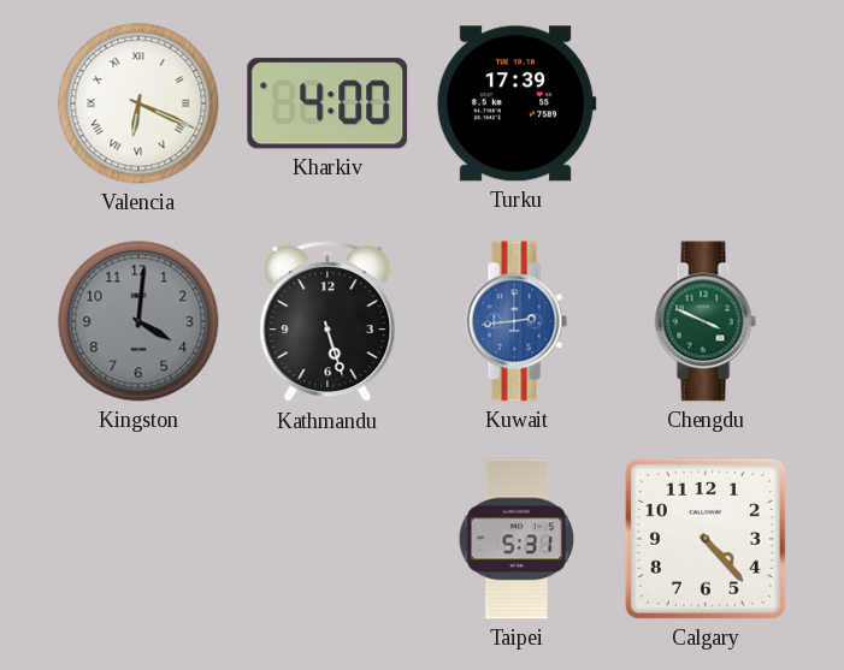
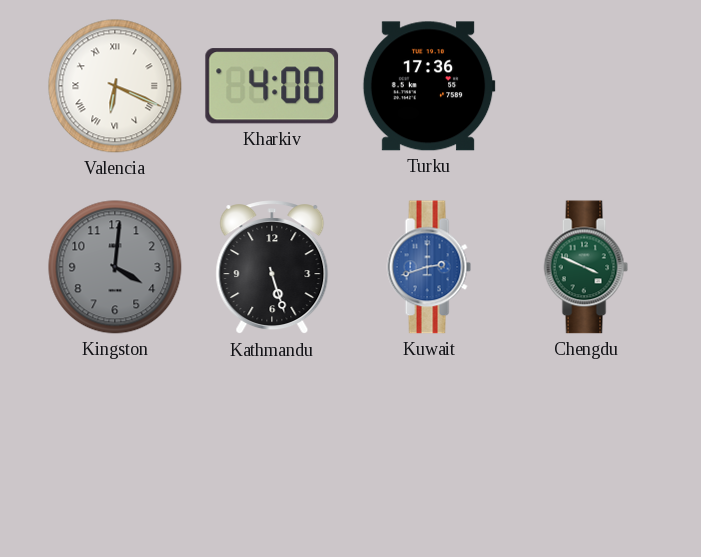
Turku: 17:39 -> 17:36
Kuwait: 2:44 -> 2:42
Taipei: 5:31 -> none
Calgary: 4:23 -> none
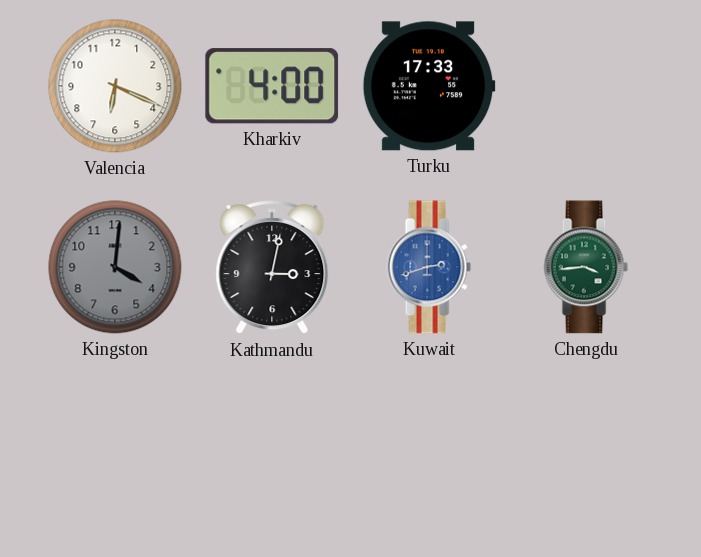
Valencia numerals: Roman -> Arabic
Turku: 17:36 -> 17:33
Kathmandu: 5:27 -> 3:02
Chengdu: 3:49 -> 3:44
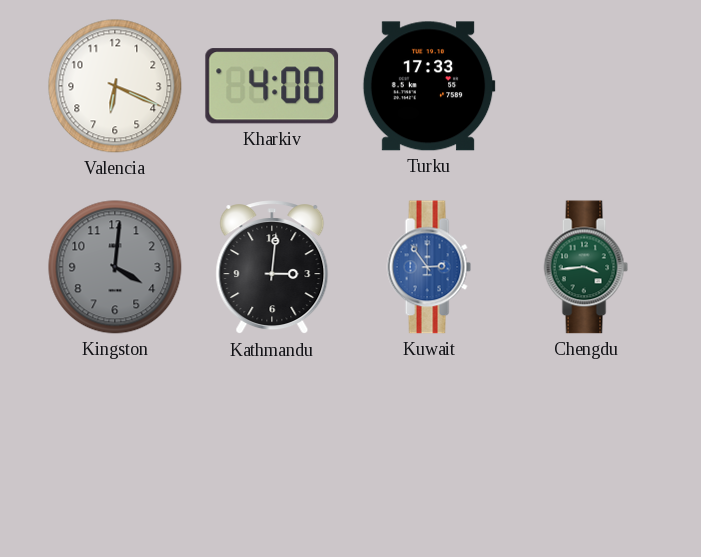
Kathmandu: 3:02 -> 3:01
Kuwait: 2:42 -> 2:54
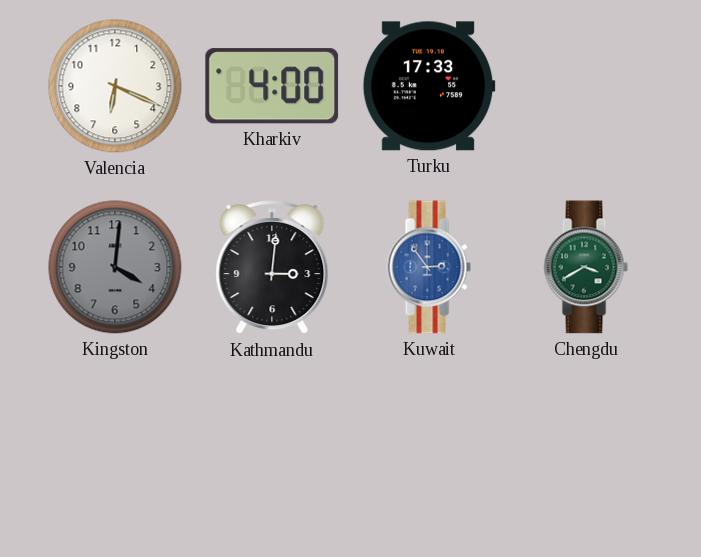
Chengdu: 3:44 -> 3:40
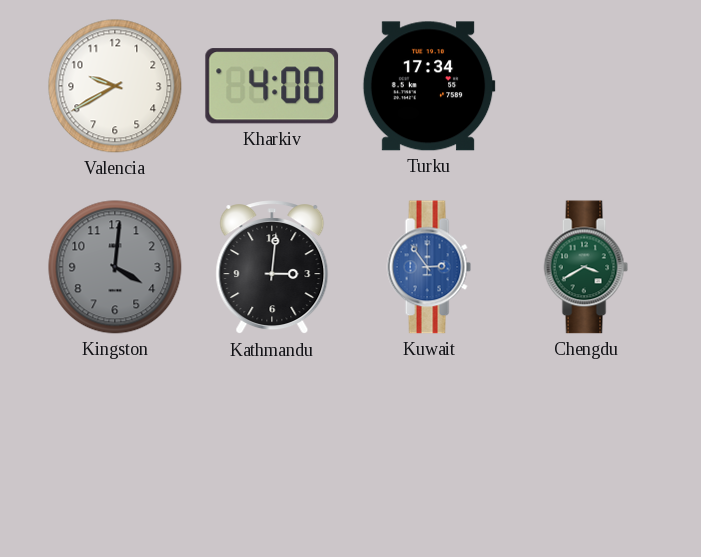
Valencia: 6:19 -> 9:40
Turku: 17:33 -> 17:34
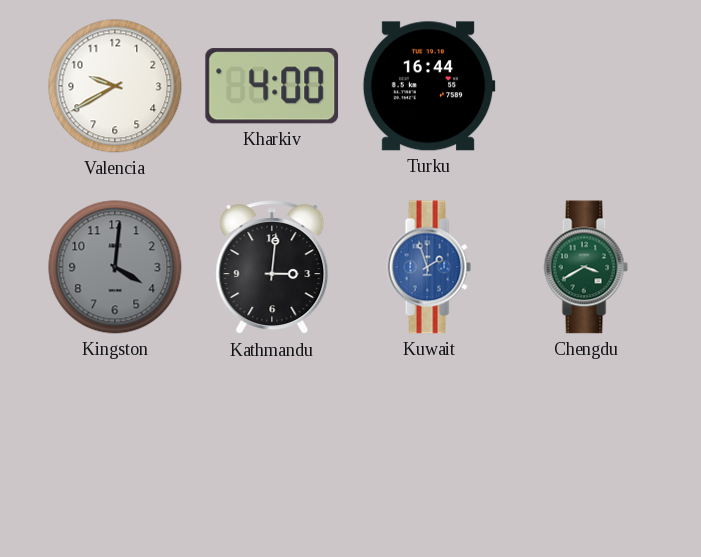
Turku: 17:34 -> 16:44
Kuwait: 2:54 -> 1:57
